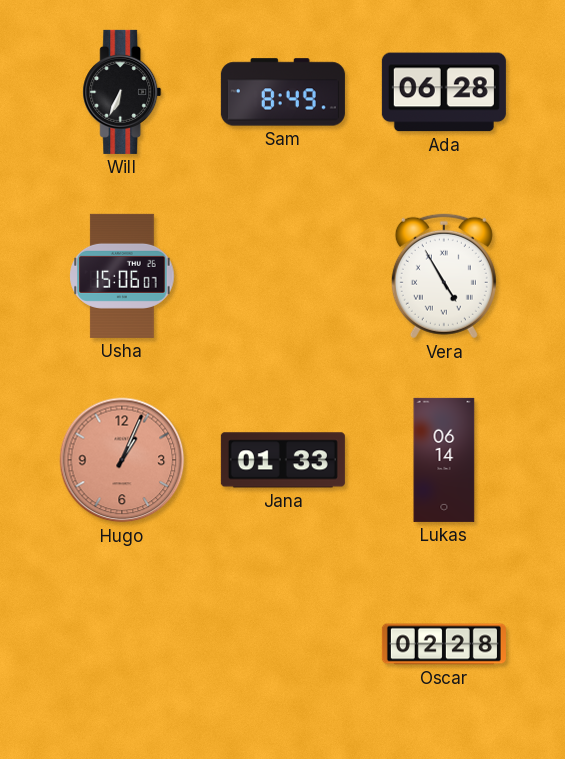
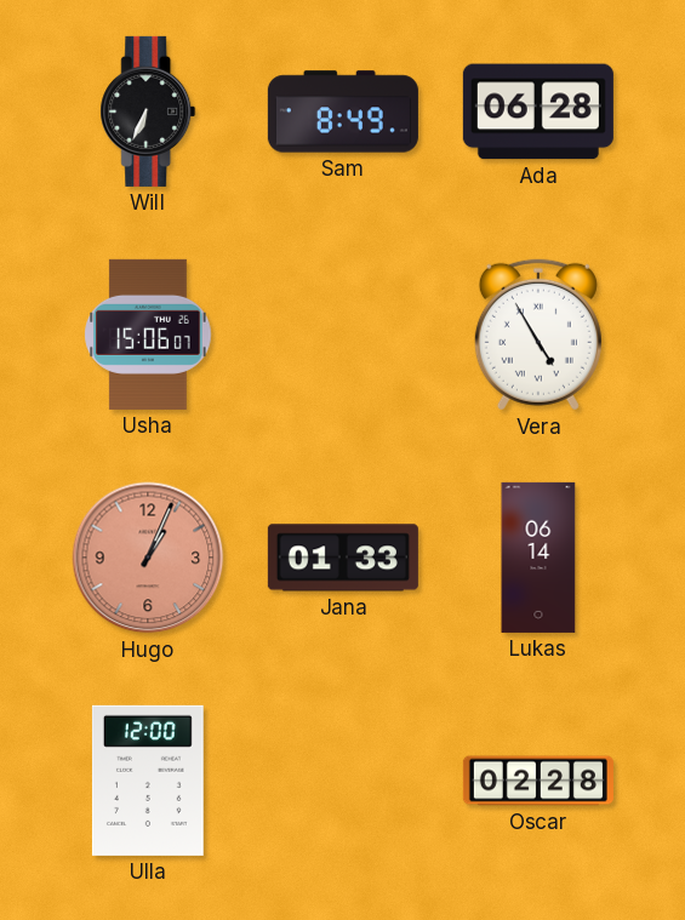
Ulla: none -> 12:00
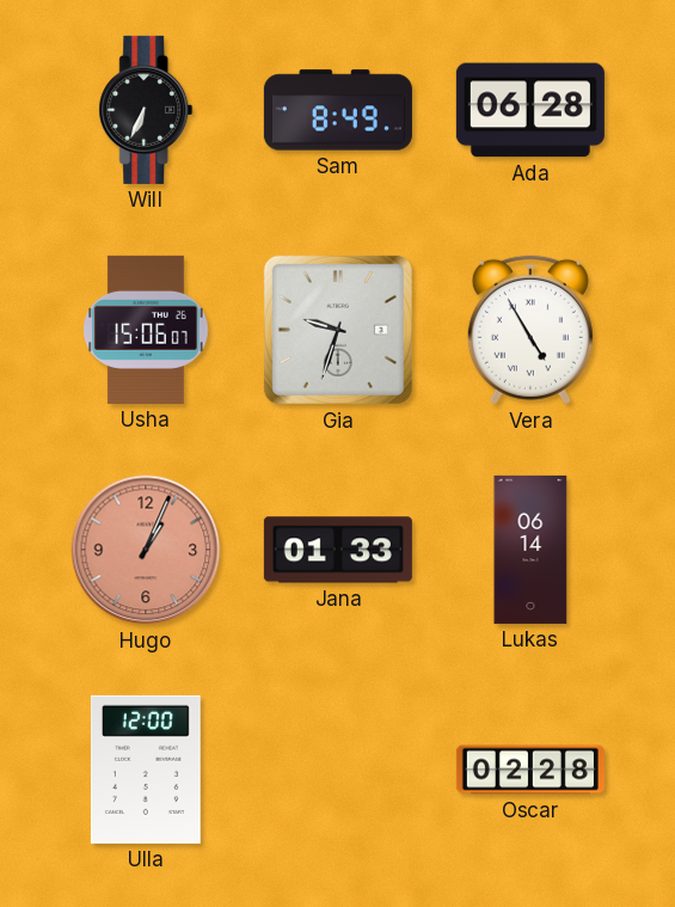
Gia: none -> 9:33
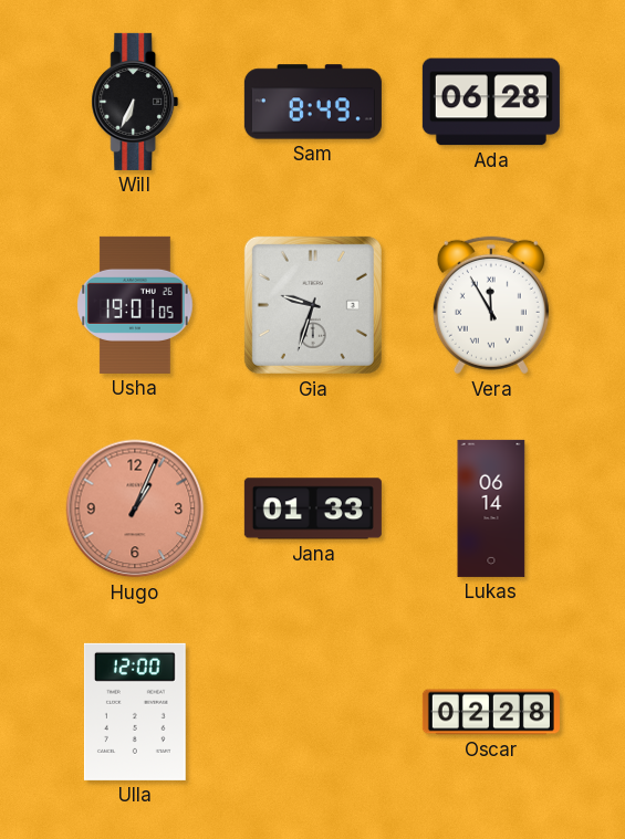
Usha: 15:06 -> 19:01
Vera: 4:55 -> 11:55
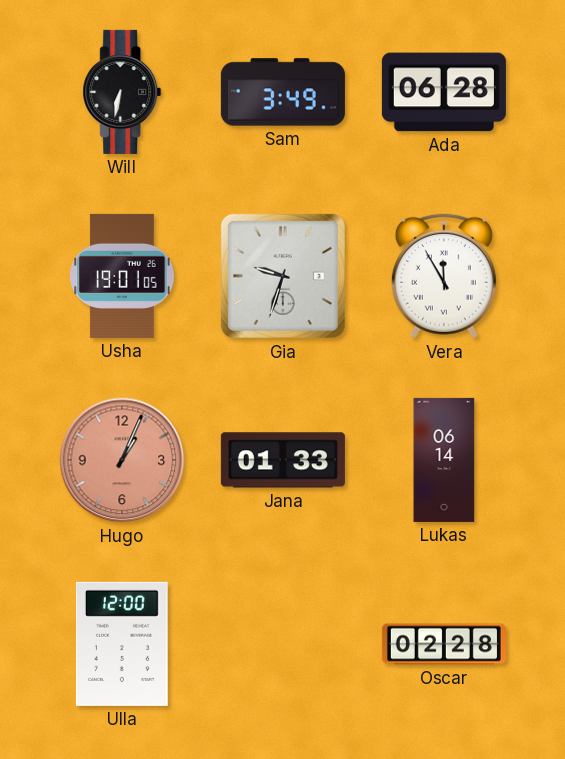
Will: 6:34 -> 6:32
Sam: 8:49 -> 3:49
